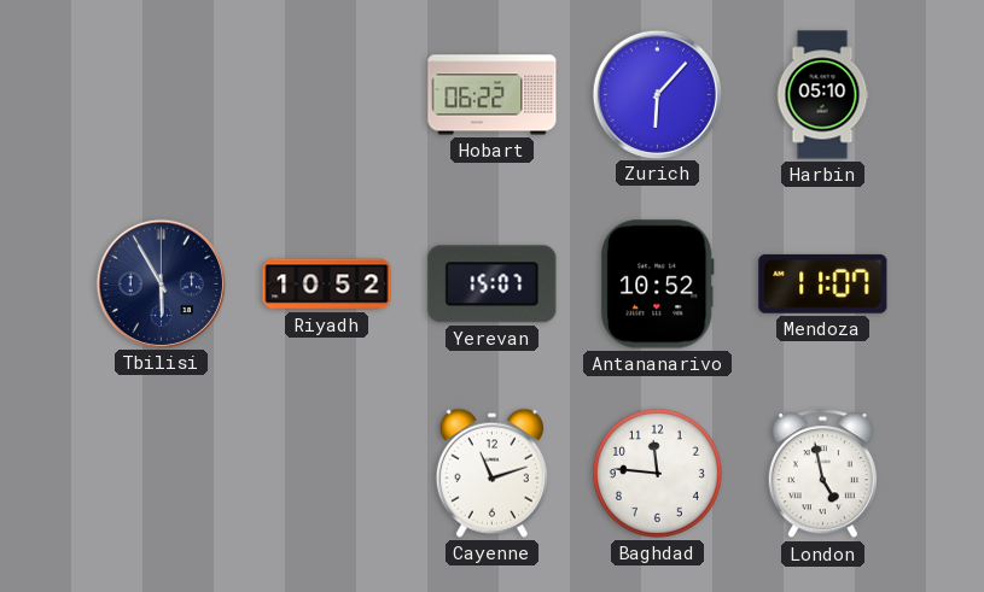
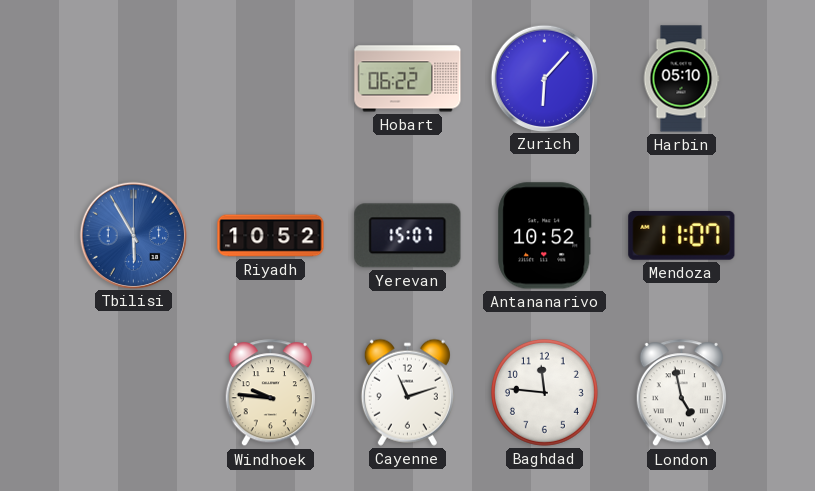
Tbilisi dial: navy -> blue
Windhoek: none -> 9:46
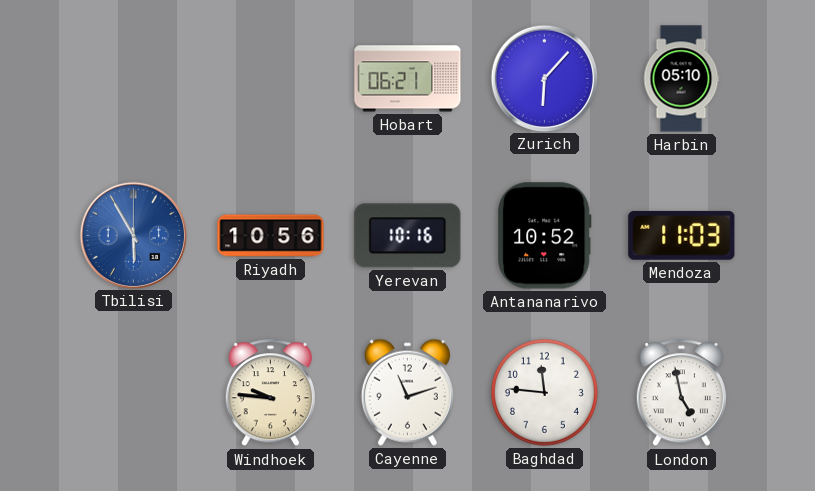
Hobart: 06:22 -> 06:21
Riyadh: 10:52 -> 10:56
Yerevan: 15:07 -> 10:16
Mendoza: 11:07 -> 11:03
